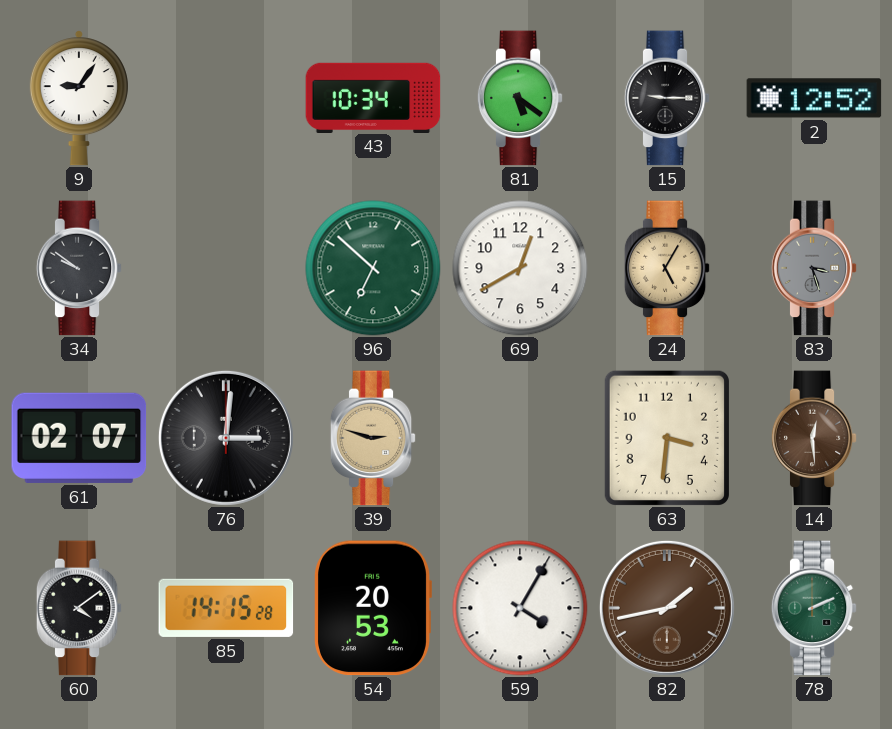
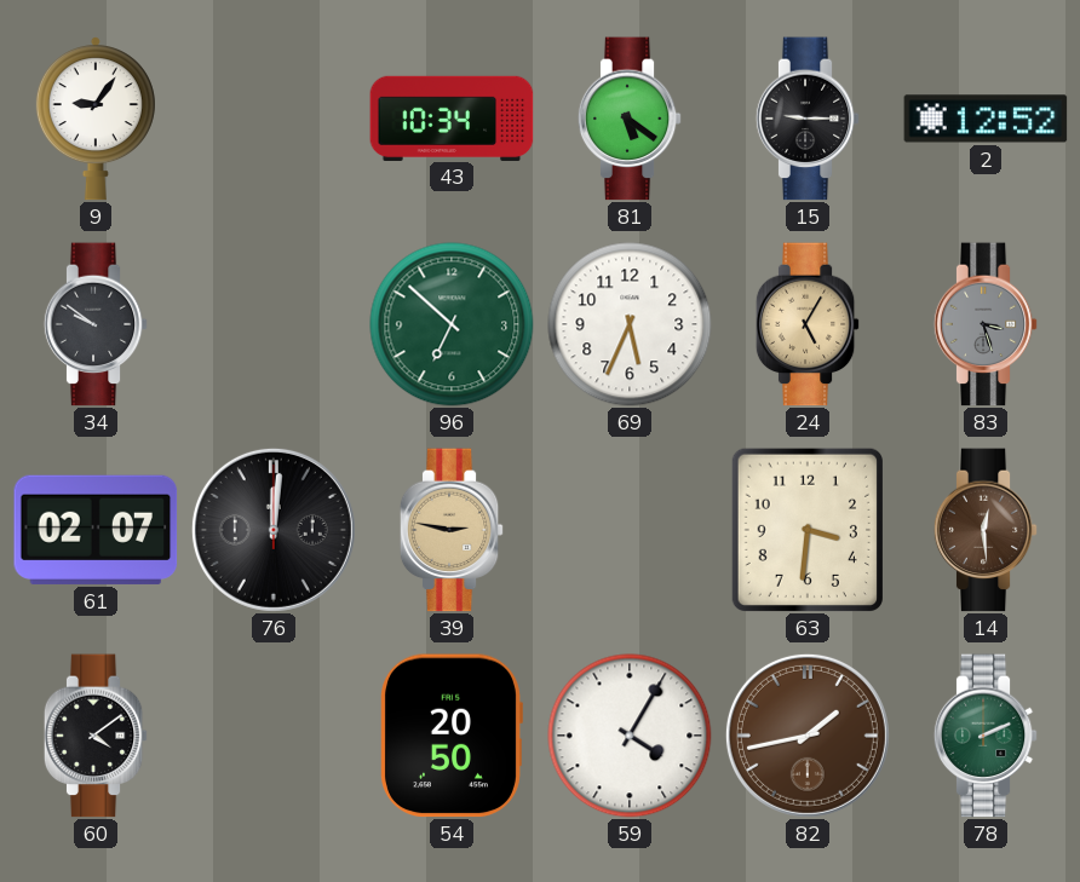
69: 12:40 -> 5:34
76: 3:01 -> 12:01
39: 2:48 -> 2:47
85: 14:15 -> none
54: 20:53 -> 20:50
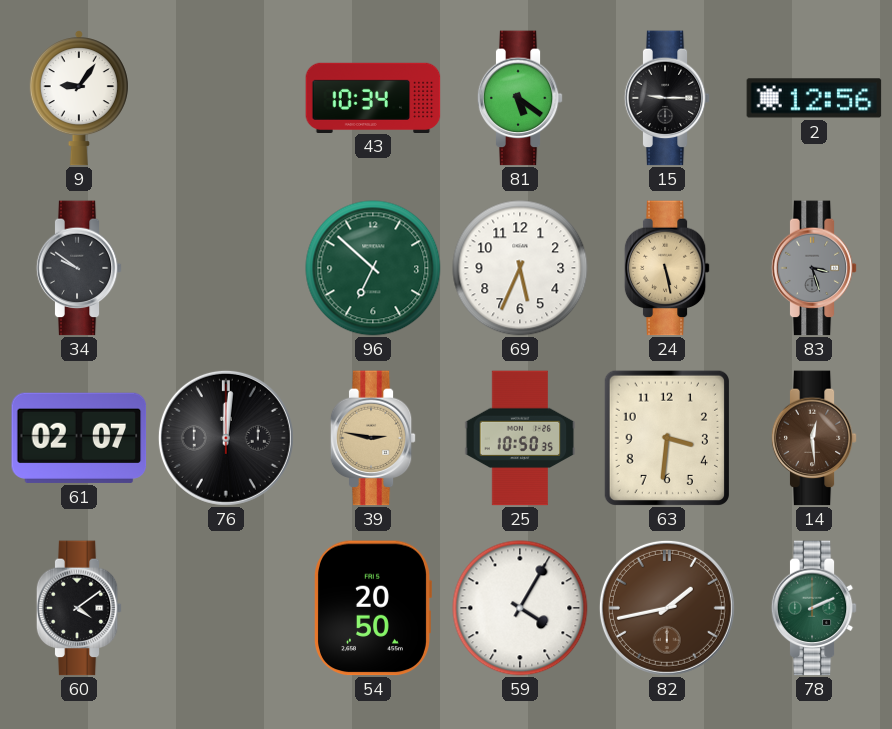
2: 12:52 -> 12:56
24: 5:05 -> 5:28
25: none -> 10:50
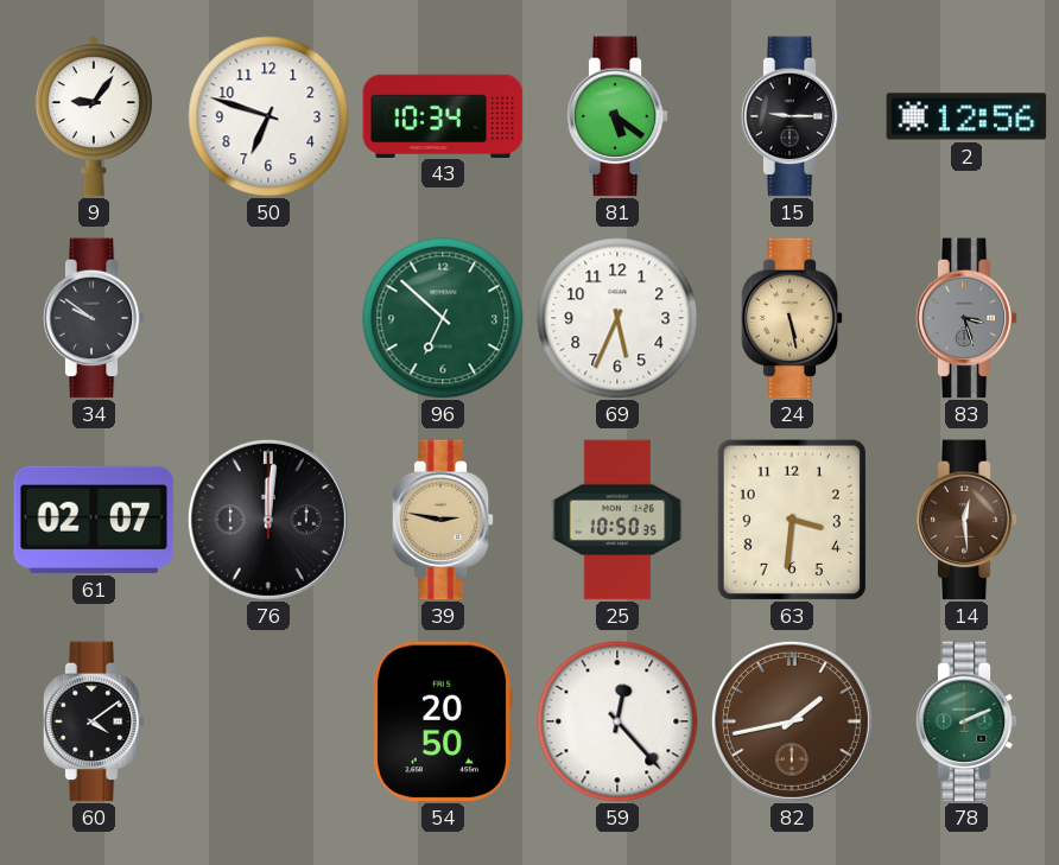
50: none -> 6:48
59: 4:05 -> 12:23
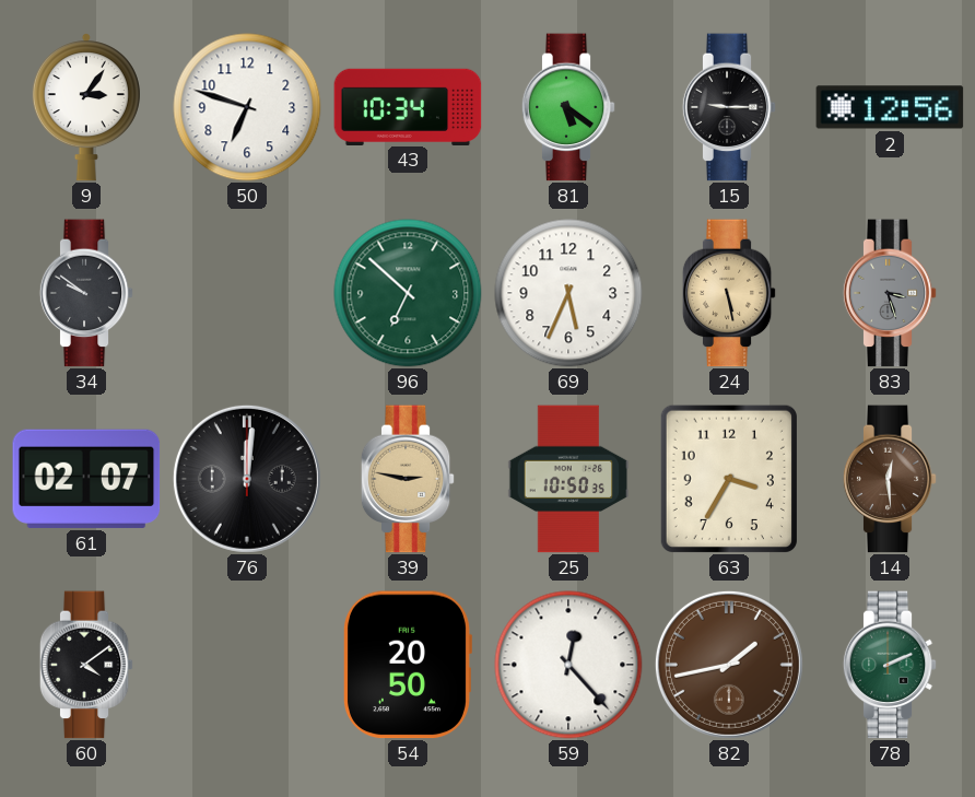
9: 9:06 -> 3:06
63: 3:31 -> 3:35
